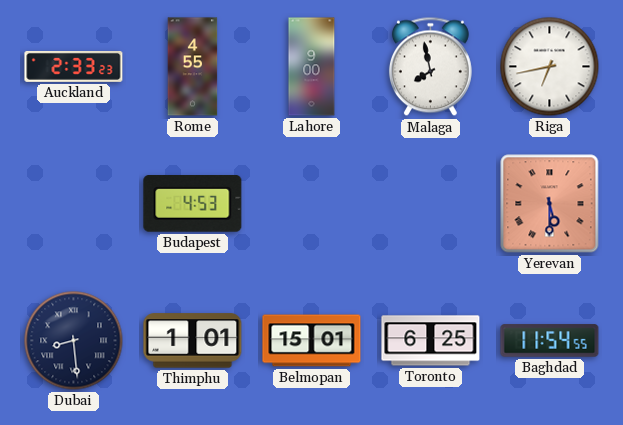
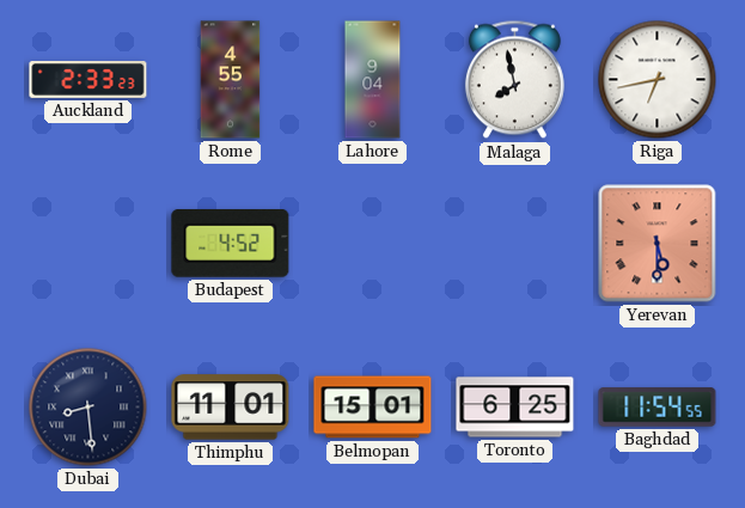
Lahore: 9:00 -> 9:04
Budapest: 4:53 -> 4:52
Thimphu: 1:01 -> 11:01
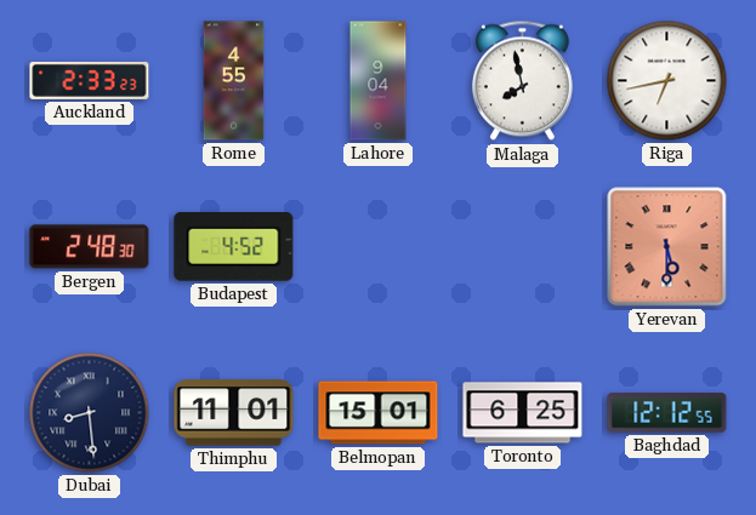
Bergen: none -> 2:48
Baghdad: 11:54 -> 12:12
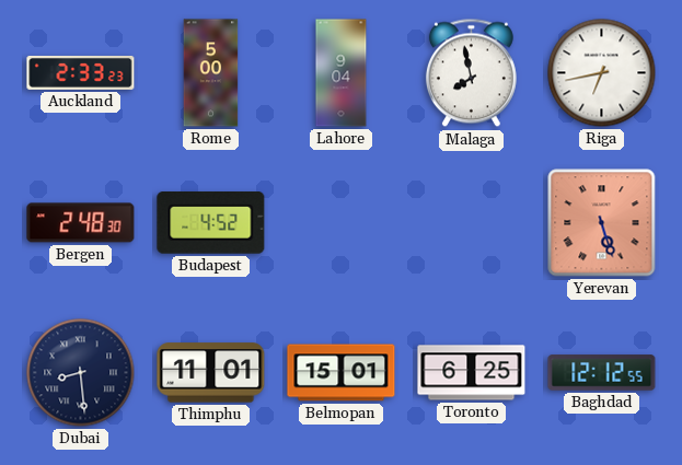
Rome: 4:55 -> 5:00
Yerevan: 5:30 -> 5:27
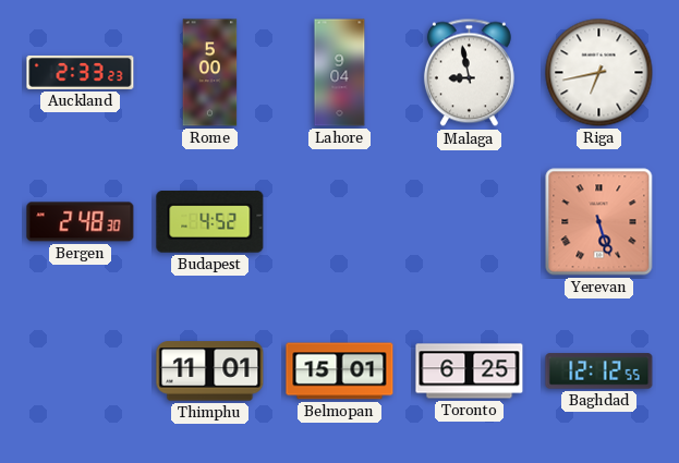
Malaga: 7:58 -> 8:58
Dubai: 8:29 -> none
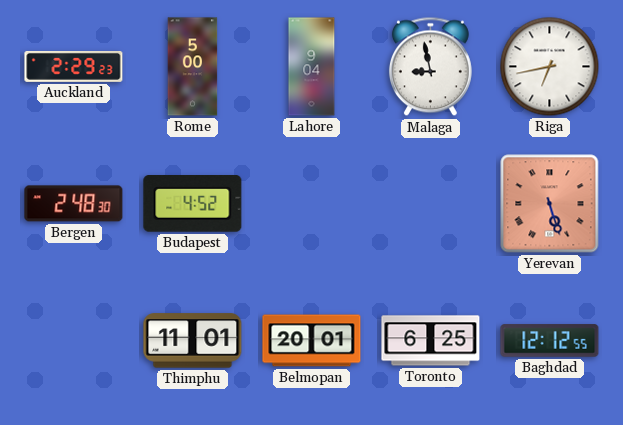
Auckland: 2:33 -> 2:29
Belmopan: 15:01 -> 20:01
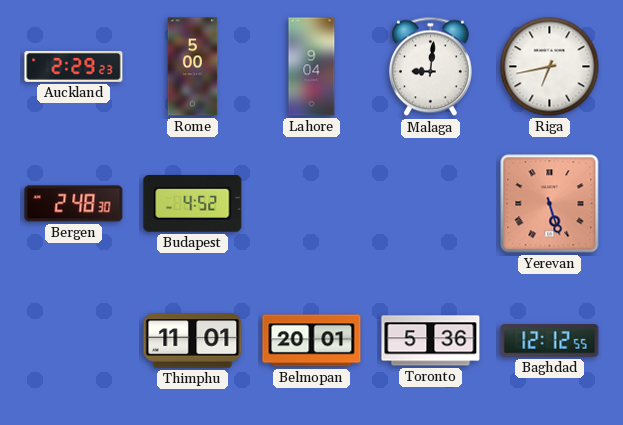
Malaga: 8:58 -> 9:01
Toronto: 6:25 -> 5:36
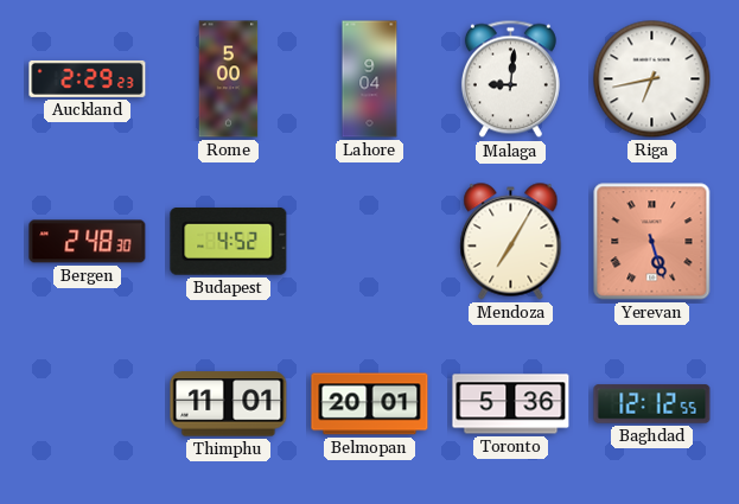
Mendoza: none -> 7:05
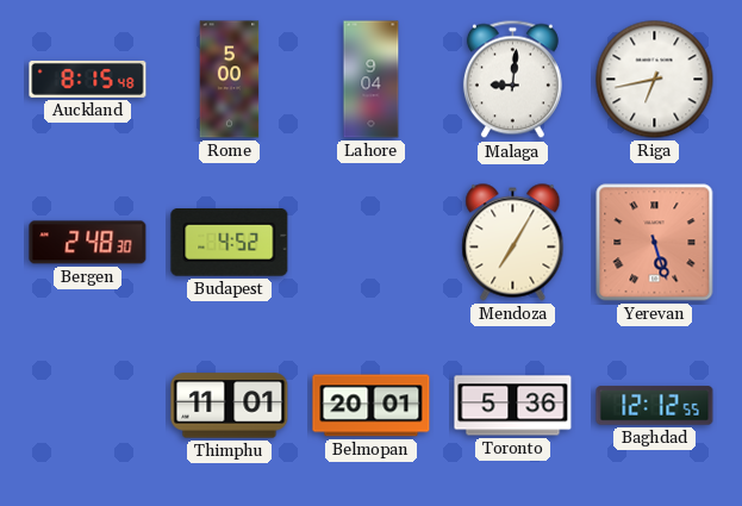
Auckland: 2:29 -> 8:15
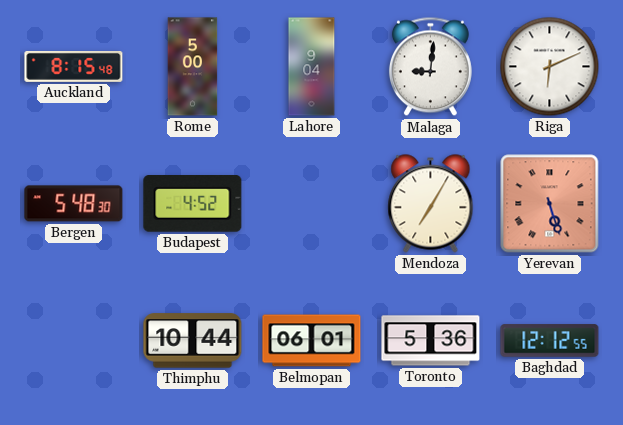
Riga: 6:43 -> 6:11
Bergen: 2:48 -> 5:48
Thimphu: 11:01 -> 10:44
Belmopan: 20:01 -> 06:01
